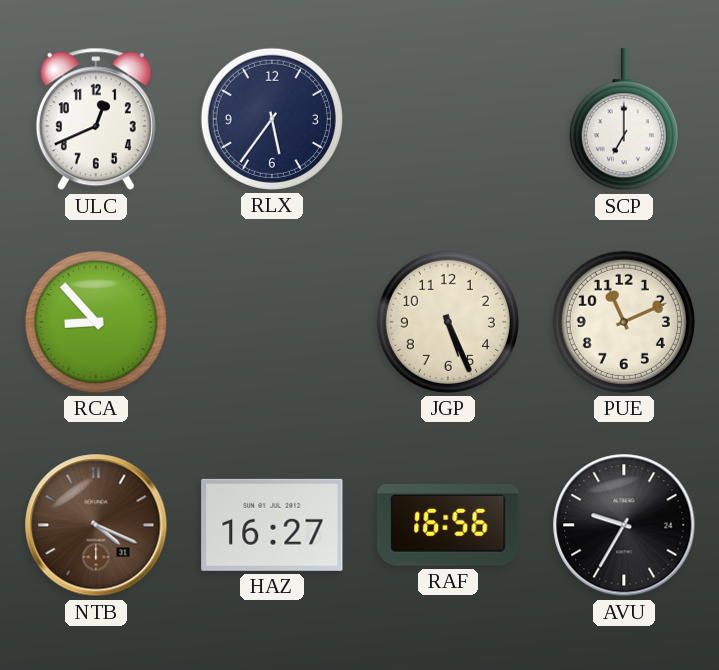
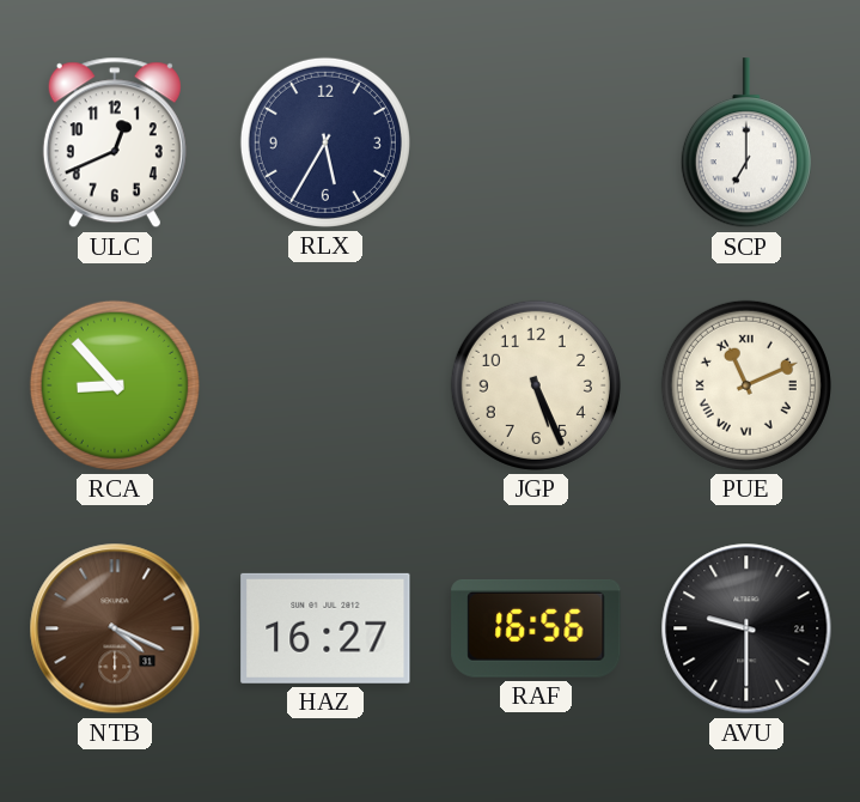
RLX: 5:36 -> 5:35
PUE numerals: Arabic -> Roman
AVU: 9:35 -> 9:30
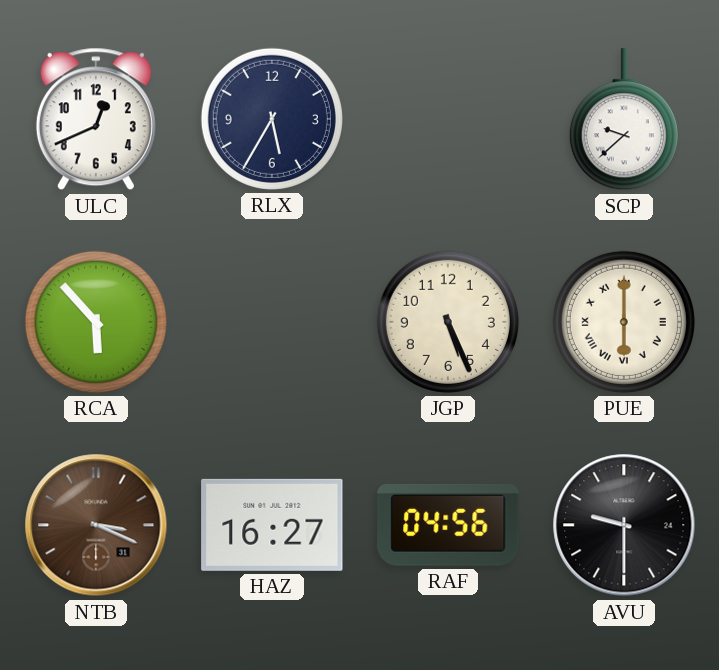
SCP: 7:00 -> 9:38
RCA: 8:53 -> 5:53
PUE: 11:11 -> 6:00
NTB: 4:19 -> 3:19
RAF: 16:56 -> 04:56
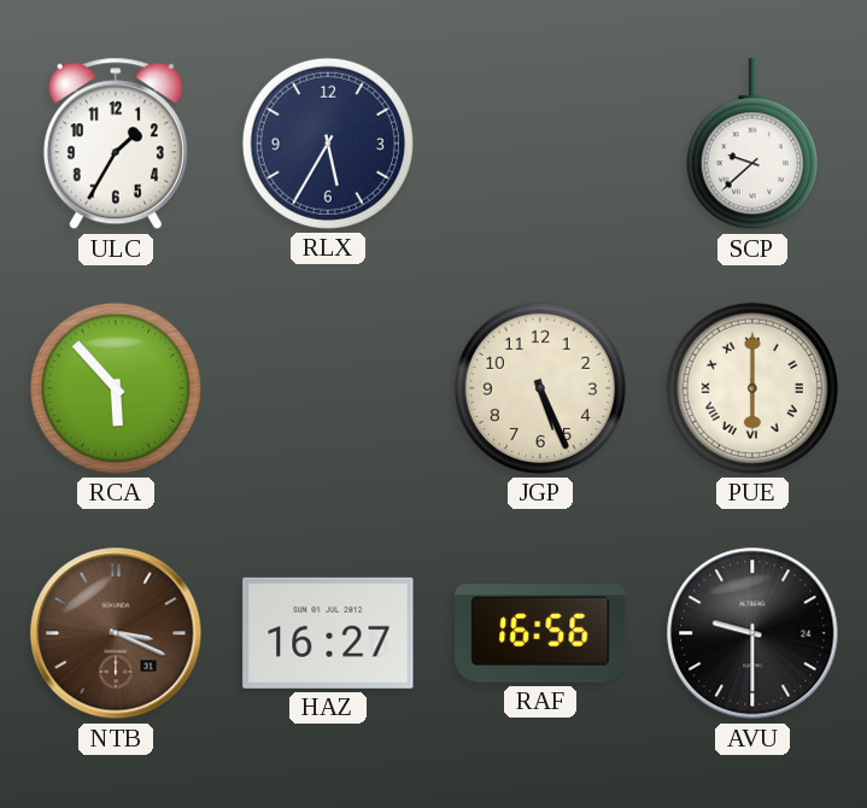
ULC: 12:41 -> 1:35
RAF: 04:56 -> 16:56
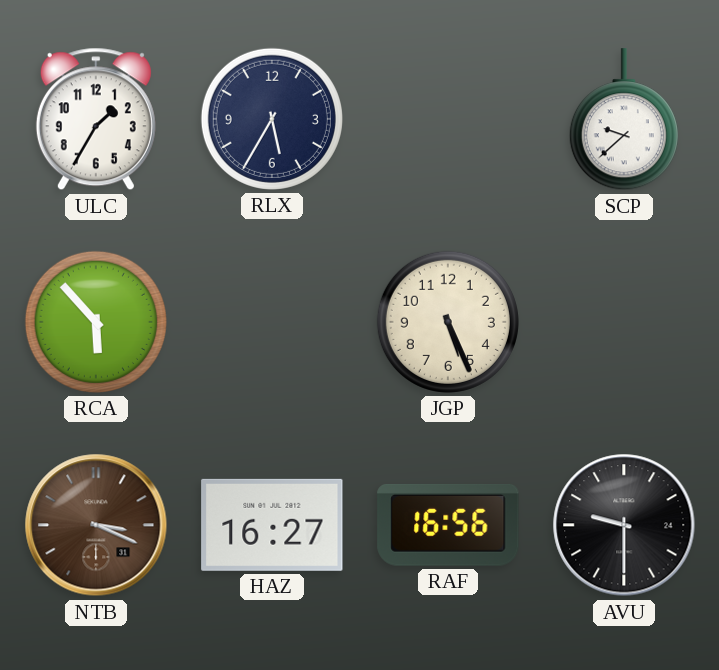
PUE: 6:00 -> none
